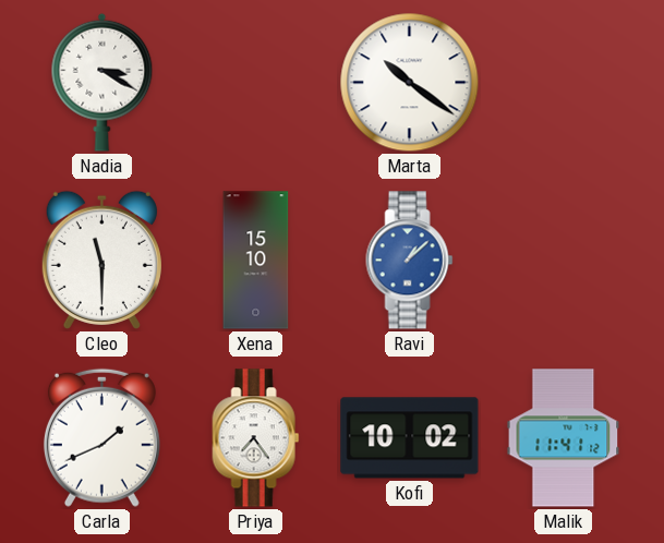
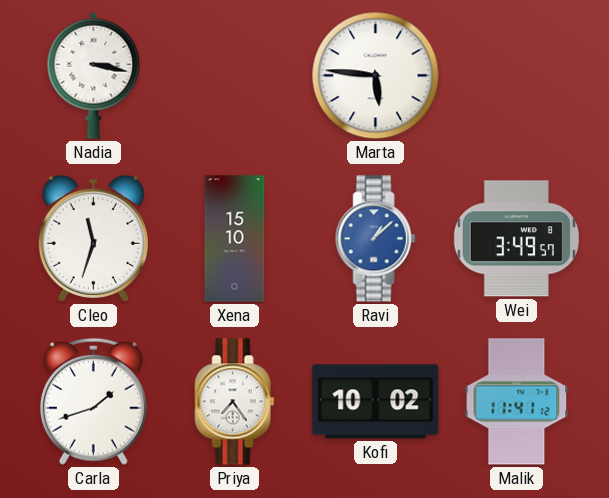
Nadia: 3:20 -> 3:17
Marta: 10:21 -> 5:46
Cleo: 11:30 -> 11:33
Wei: none -> 3:49
Carla: 1:41 -> 1:42
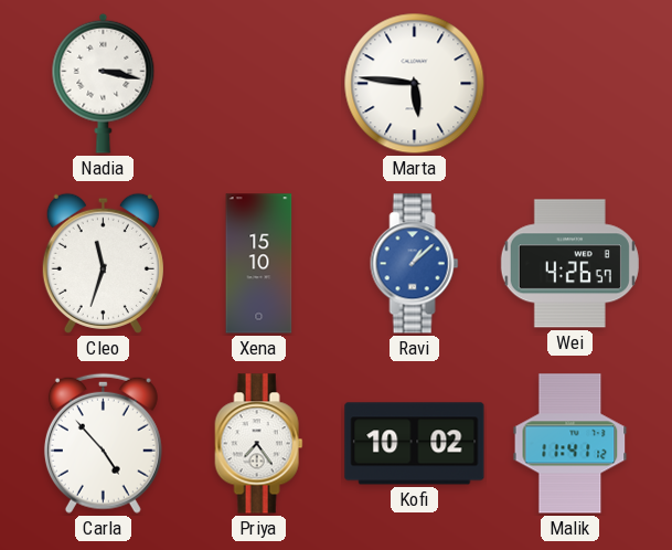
Wei: 3:49 -> 4:26
Carla: 1:42 -> 4:53
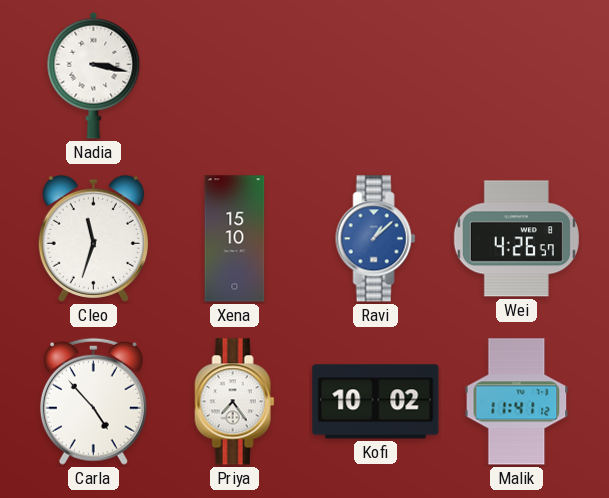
Marta: 5:46 -> none
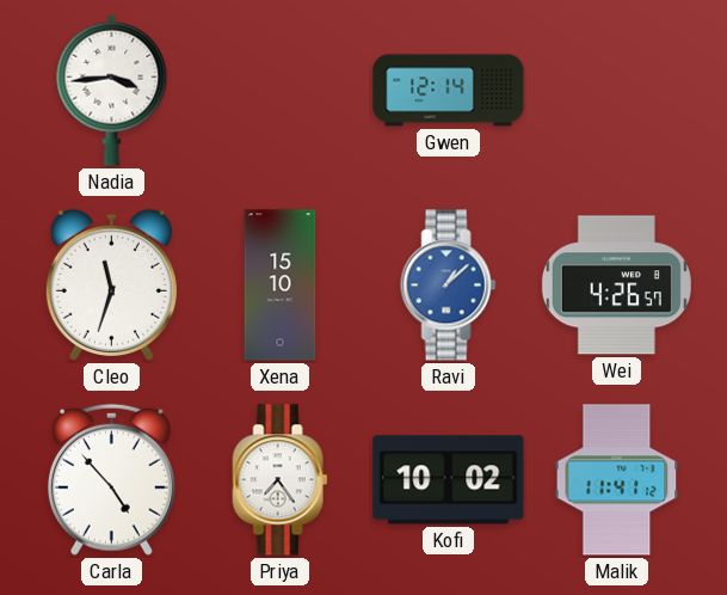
Nadia: 3:17 -> 3:44
Gwen: none -> 12:14
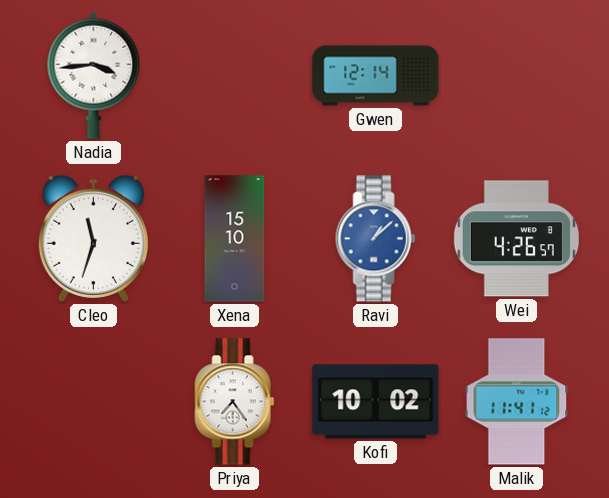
Carla: 4:53 -> none
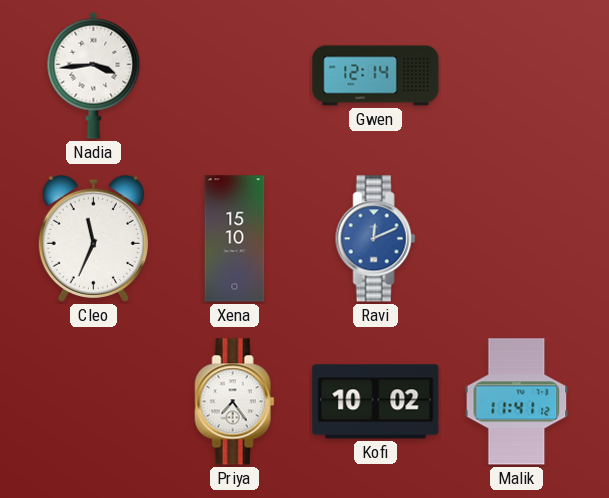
Cleo: 11:33 -> 11:34
Ravi: 1:08 -> 12:11
Wei: 4:26 -> none
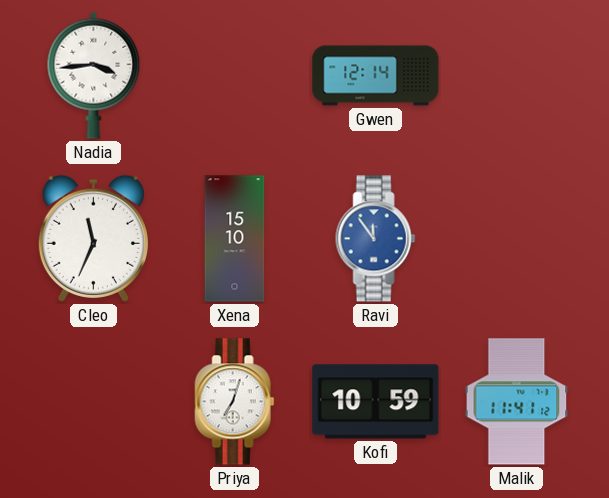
Ravi: 12:11 -> 11:54
Priya: 7:24 -> 7:03
Kofi: 10:02 -> 10:59
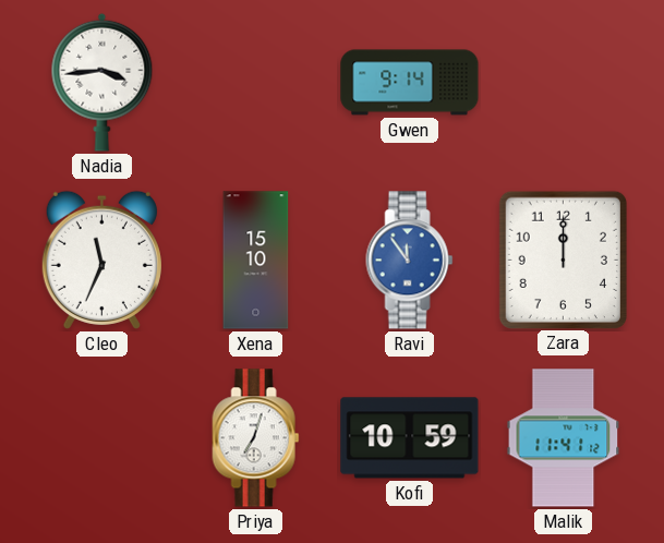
Gwen: 12:14 -> 9:14
Zara: none -> 12:00
